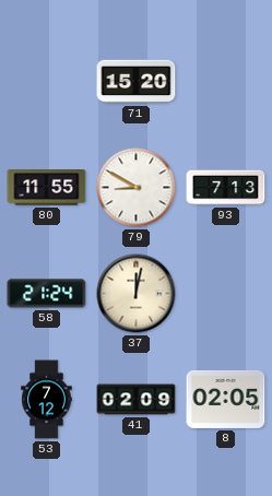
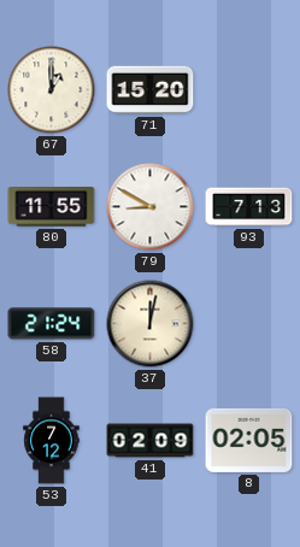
67: none -> 1:00
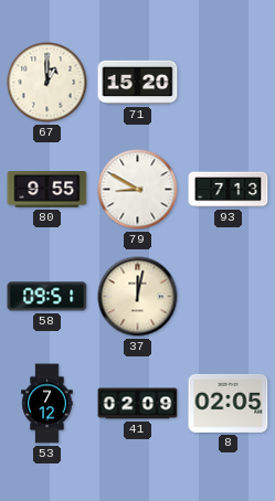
80: 11:55 -> 9:55
58: 21:24 -> 09:51
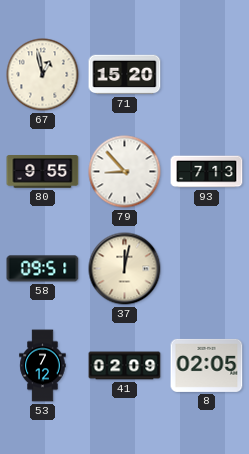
67: 1:00 -> 12:58
79: 8:50 -> 8:53
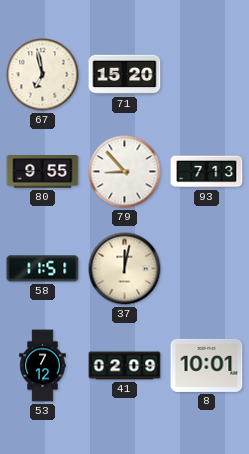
67: 12:58 -> 6:58
58: 09:51 -> 11:51
8: 02:05 -> 10:01
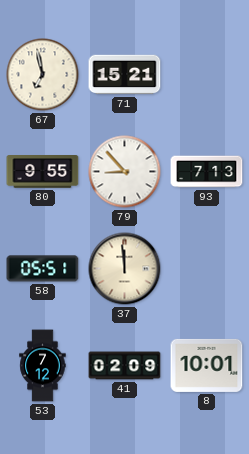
71: 15:20 -> 15:21
58: 11:51 -> 05:51
37: 12:02 -> 11:59
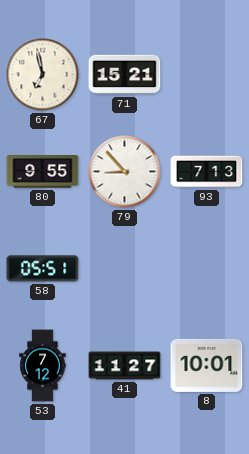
37: 11:59 -> none
41: 02:09 -> 11:27
